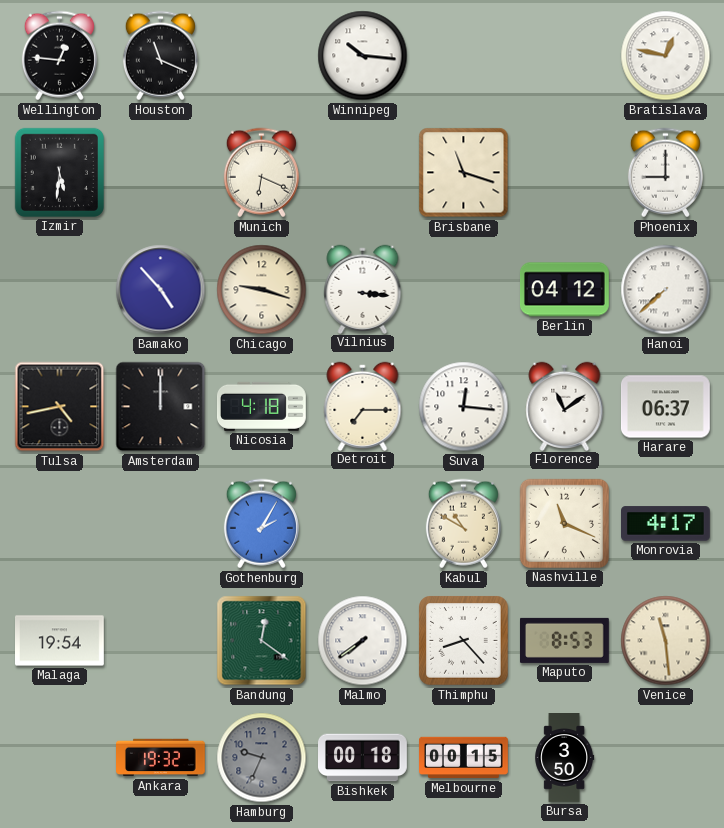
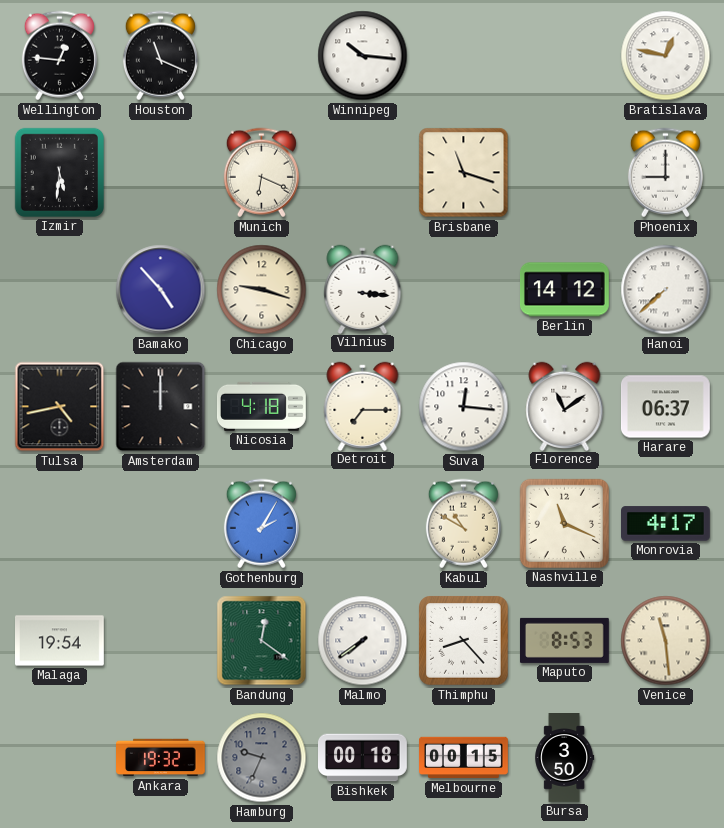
Berlin: 04:12 -> 14:12
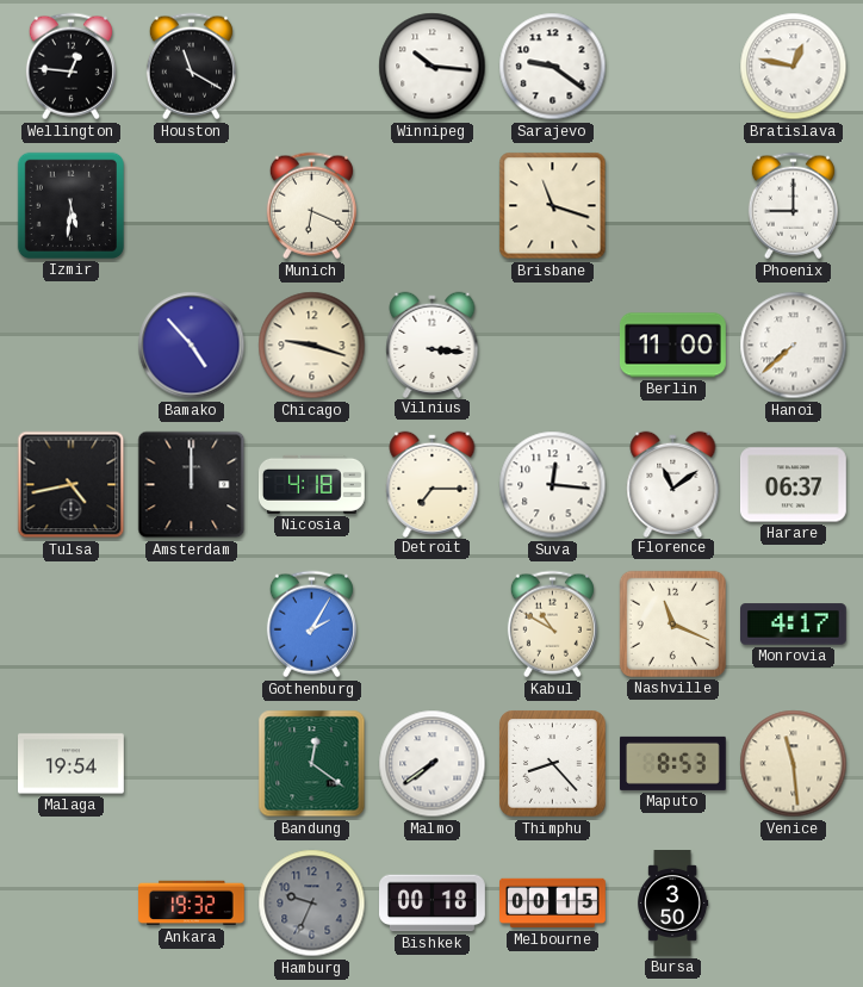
Houston: 11:19 -> 11:20
Sarajevo: none -> 9:21
Berlin: 14:12 -> 11:00
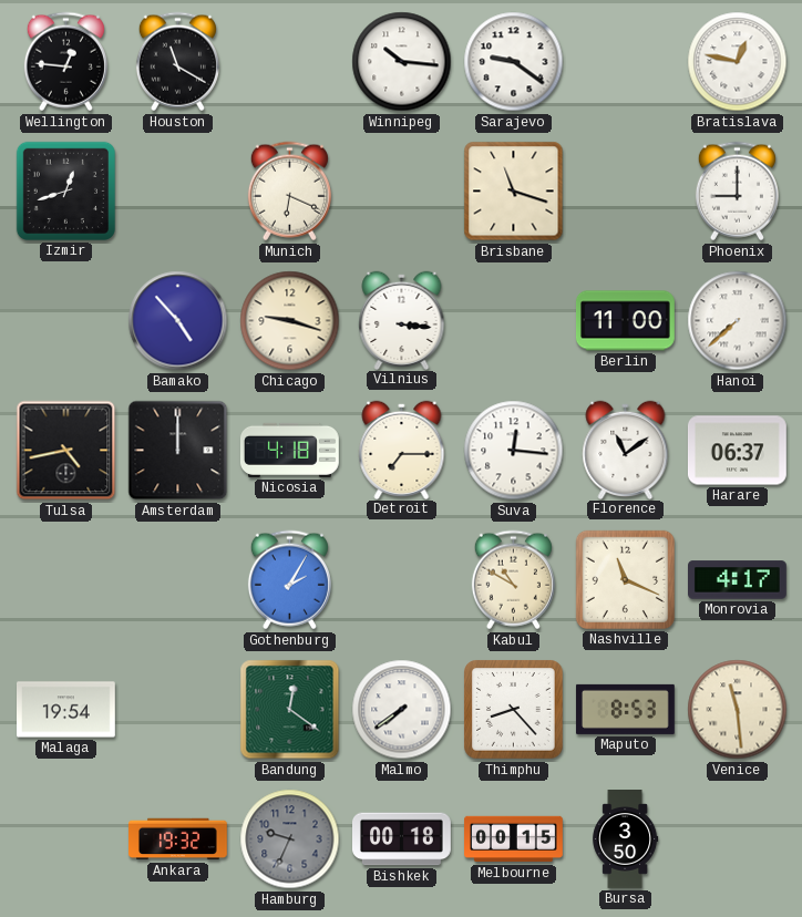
Izmir: 5:31 -> 12:42
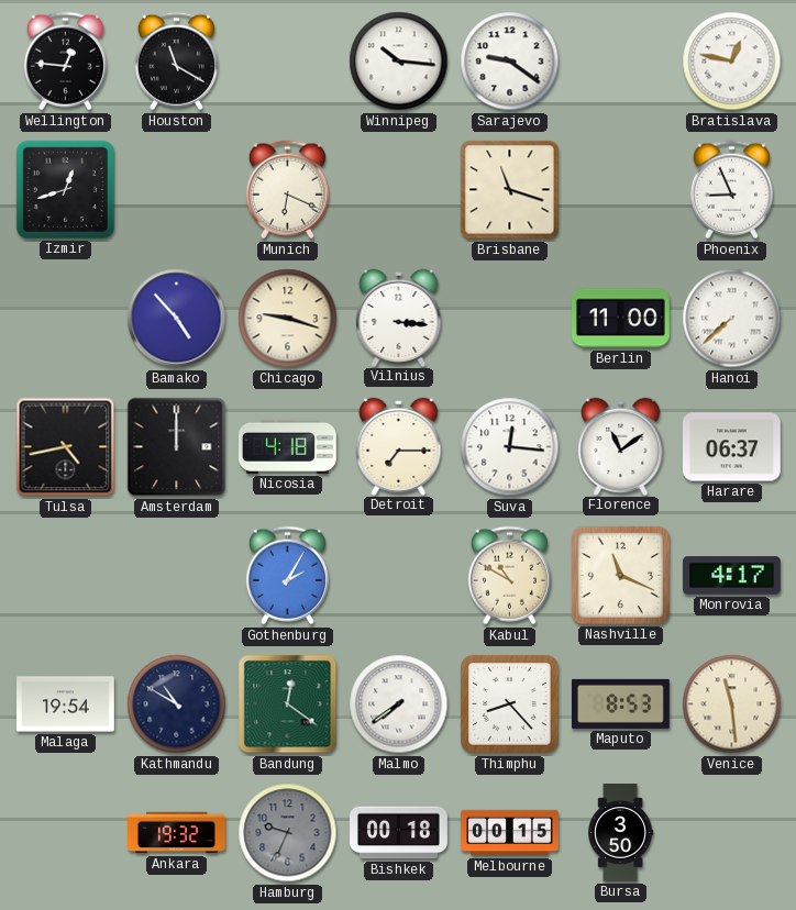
Phoenix: 9:00 -> 8:56
Kathmandu: none -> 10:50
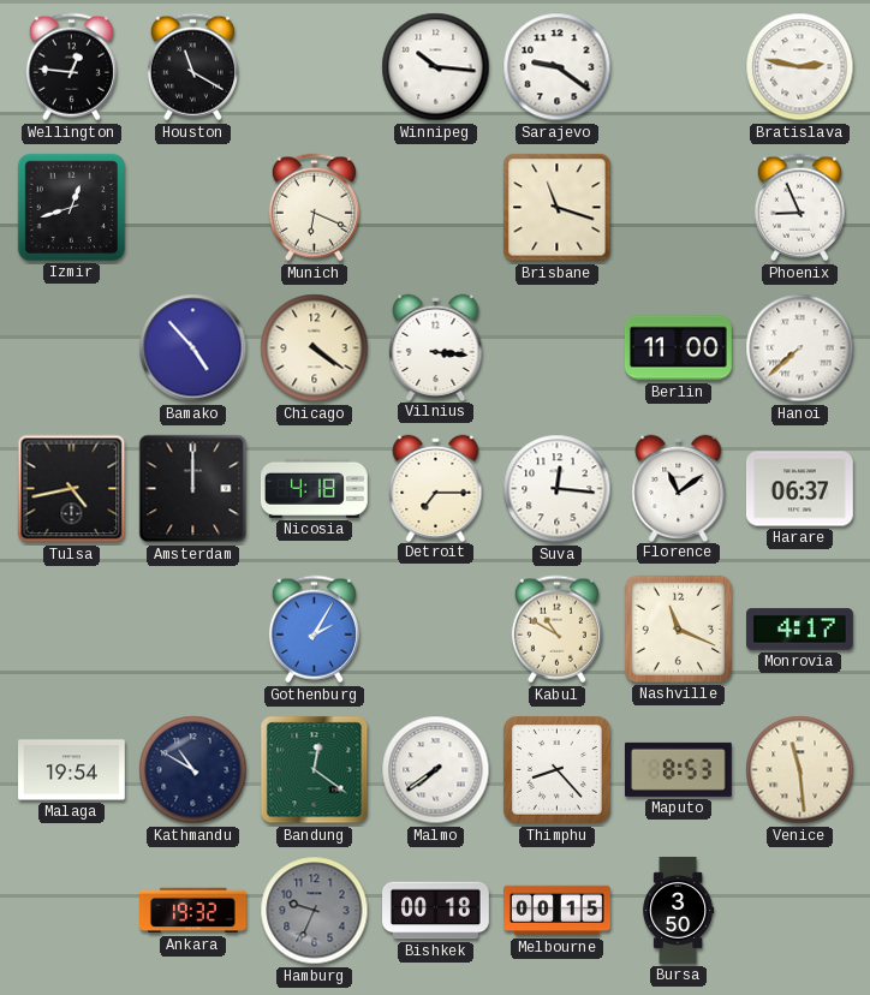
Bratislava: 12:47 -> 2:47
Chicago: 9:18 -> 4:21
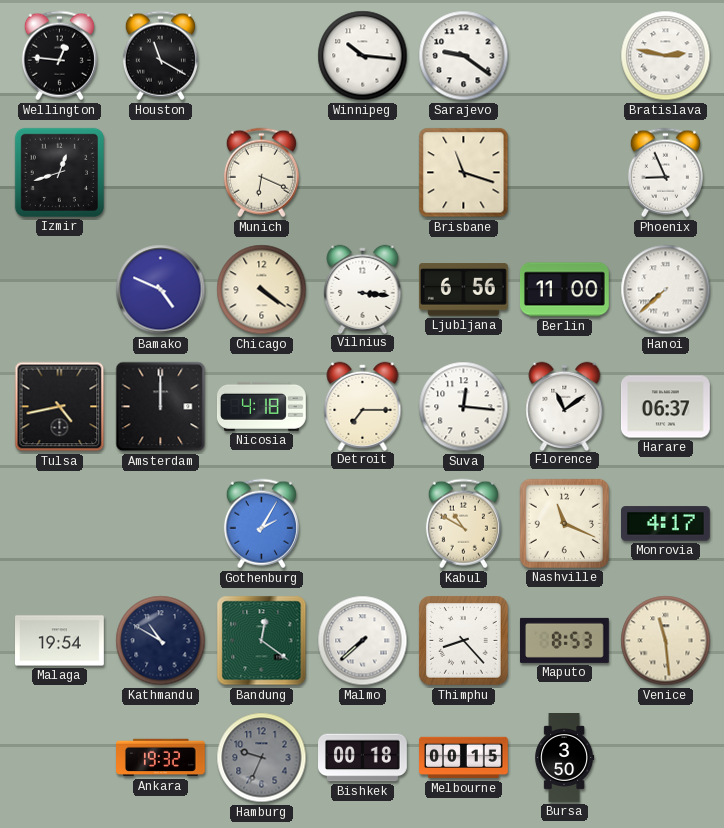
Bamako: 4:53 -> 4:49
Ljubljana: none -> 6:56
Malmo: 7:39 -> 7:38
